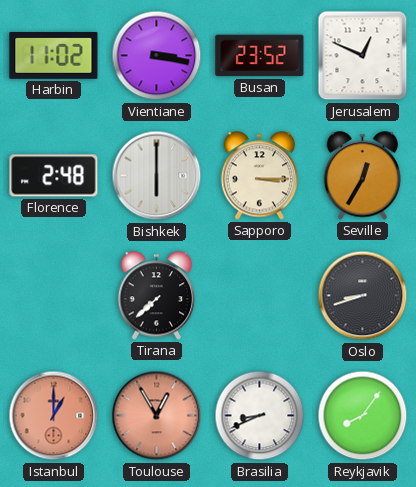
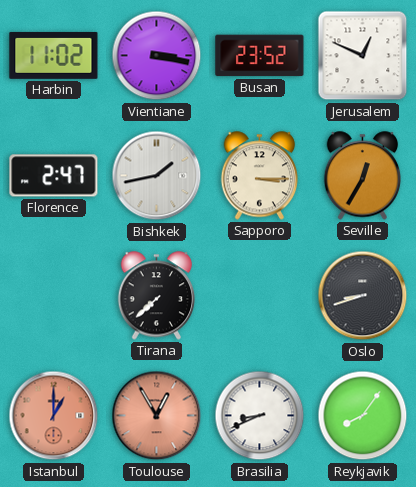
Florence: 2:48 -> 2:47
Bishkek: 6:00 -> 1:43
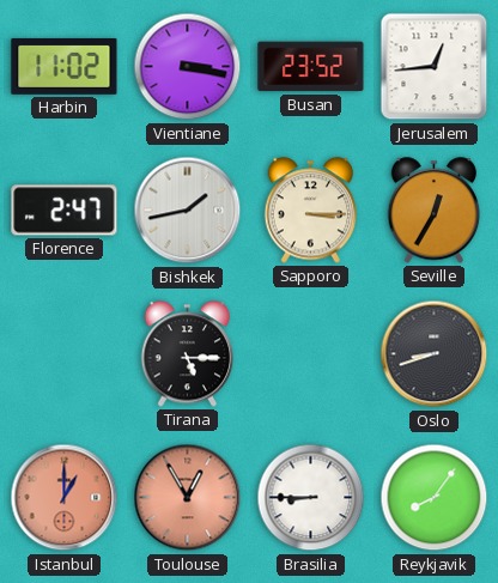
Jerusalem: 12:49 -> 12:44
Tirana: 7:38 -> 5:15
Brasilia: 8:41 -> 8:45
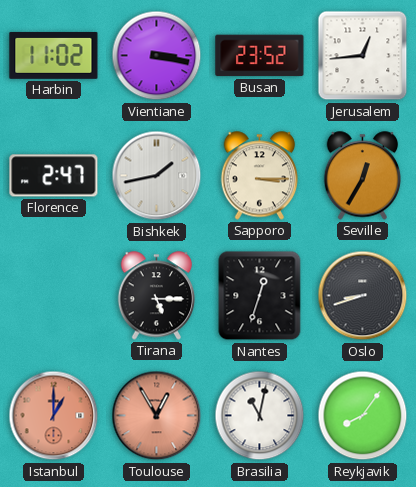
Nantes: none -> 12:33
Brasilia: 8:45 -> 11:02
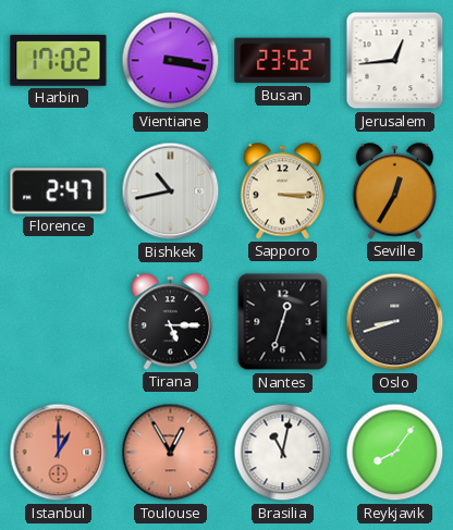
Harbin: 11:02 -> 17:02
Bishkek: 1:43 -> 10:43
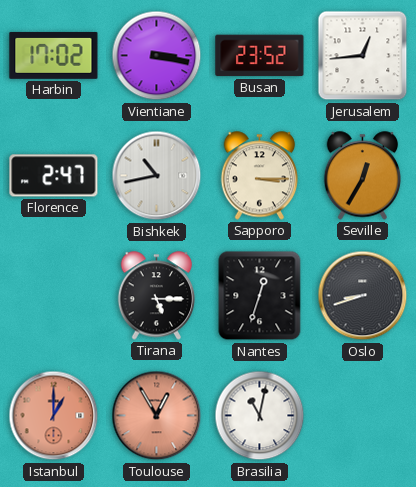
Reykjavik: 8:06 -> none
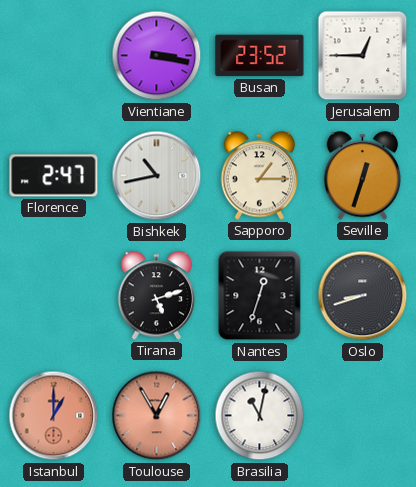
Harbin: 17:02 -> none
Jerusalem: 12:44 -> 12:45
Sapporo: 3:15 -> 1:15
Seville: 12:35 -> 12:33
Tirana: 5:15 -> 5:12
